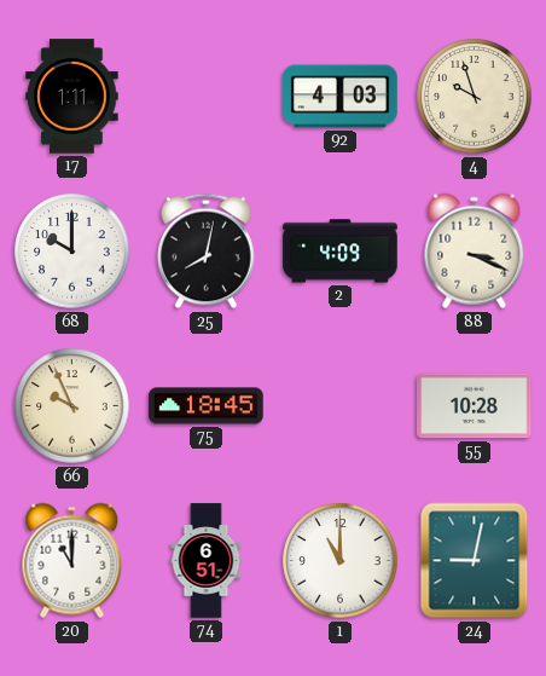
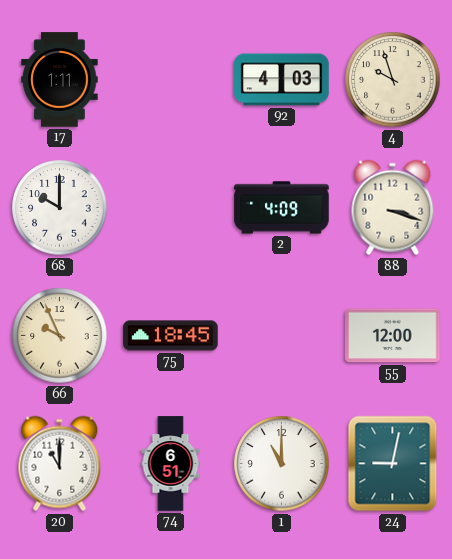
25: 8:02 -> none
88: 3:19 -> 3:18
55: 10:28 -> 12:00
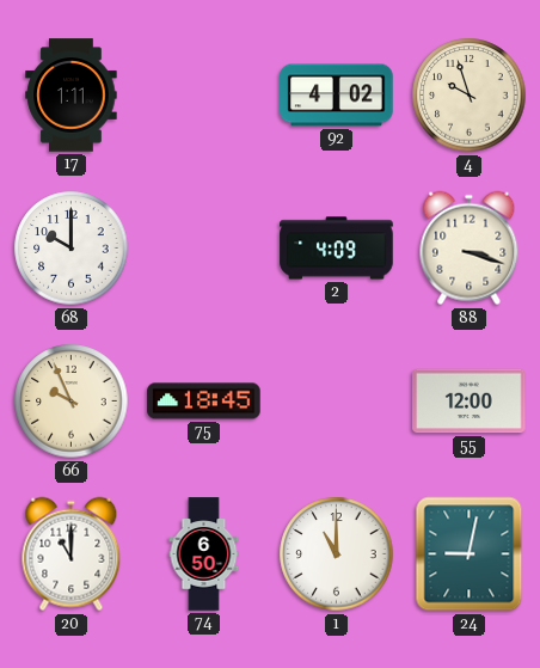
92: 4:03 -> 4:02
74: 6:51 -> 6:50
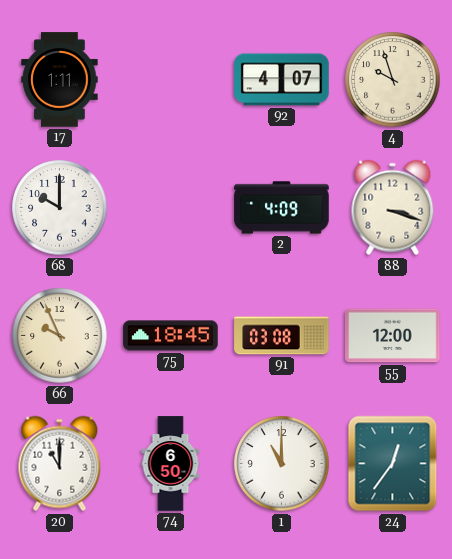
92: 4:02 -> 4:07
91: none -> 03:08
24: 9:02 -> 12:36
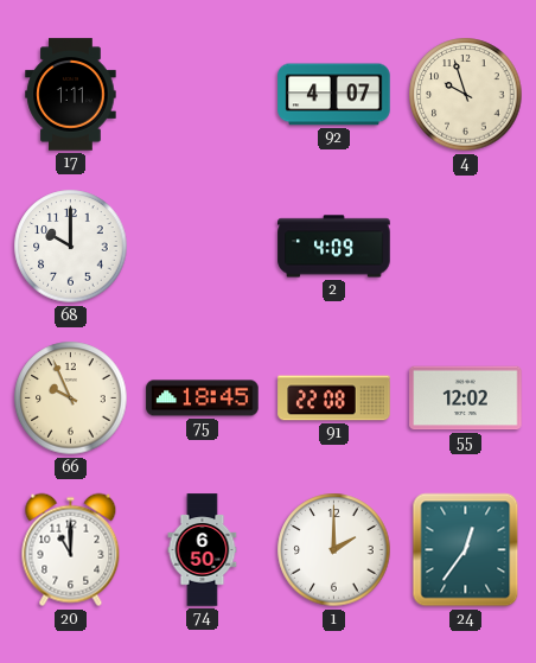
88: 3:18 -> none
91: 03:08 -> 22:08
55: 12:00 -> 12:02
1: 11:00 -> 2:00
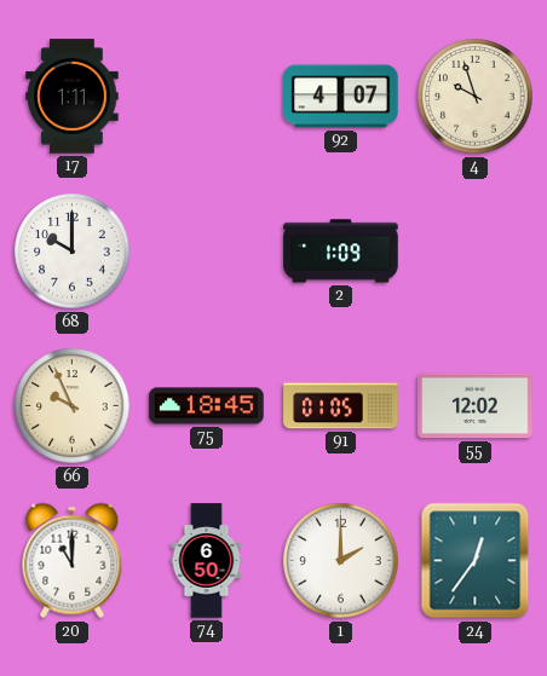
2: 4:09 -> 1:09
91: 22:08 -> 01:05
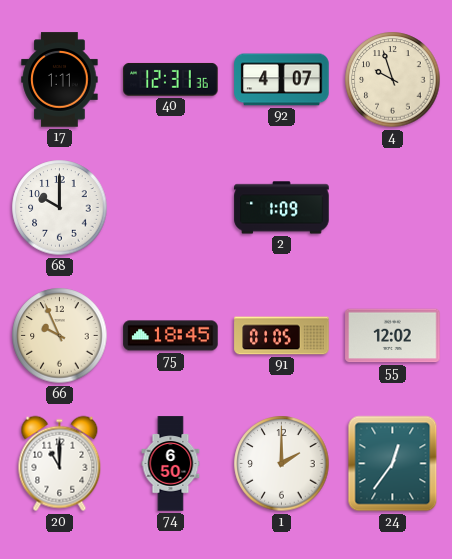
40: none -> 12:31
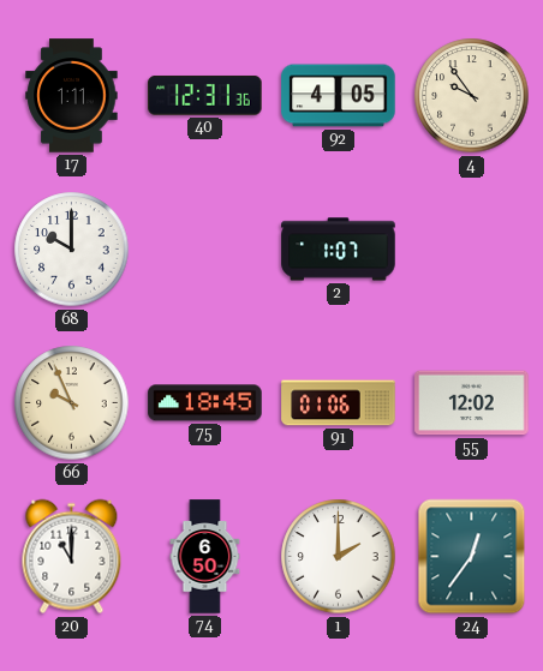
92: 4:07 -> 4:05
4: 9:57 -> 9:54
2: 1:09 -> 1:07
91: 01:05 -> 01:06
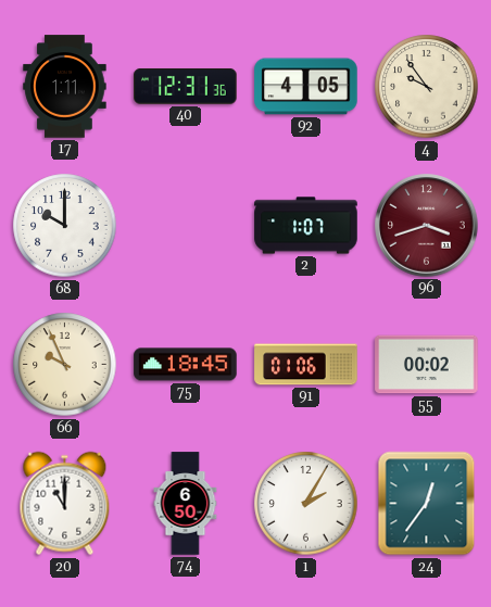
96: none -> 3:42
55: 12:02 -> 00:02
1: 2:00 -> 2:05
